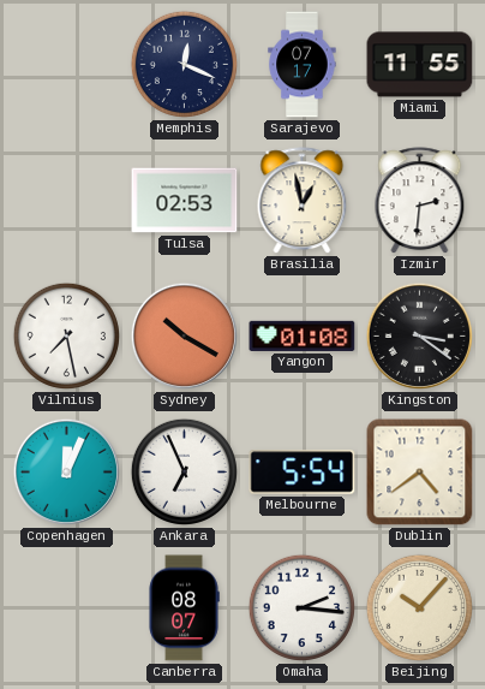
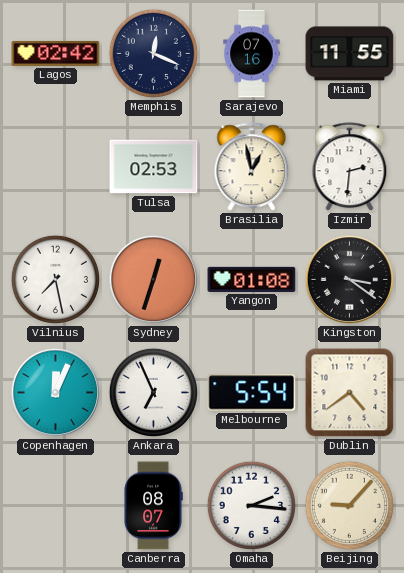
Lagos: none -> 02:42
Sarajevo: 07:17 -> 07:16
Sydney: 10:20 -> 12:33
Beijing: 10:07 -> 9:07
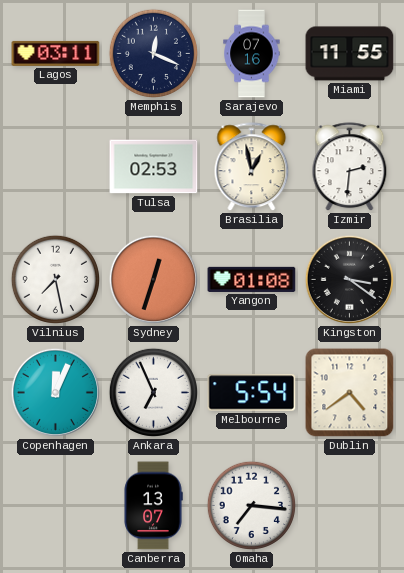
Lagos: 02:42 -> 03:11
Canberra: 08:07 -> 13:07
Omaha: 2:16 -> 7:16
Beijing: 9:07 -> none
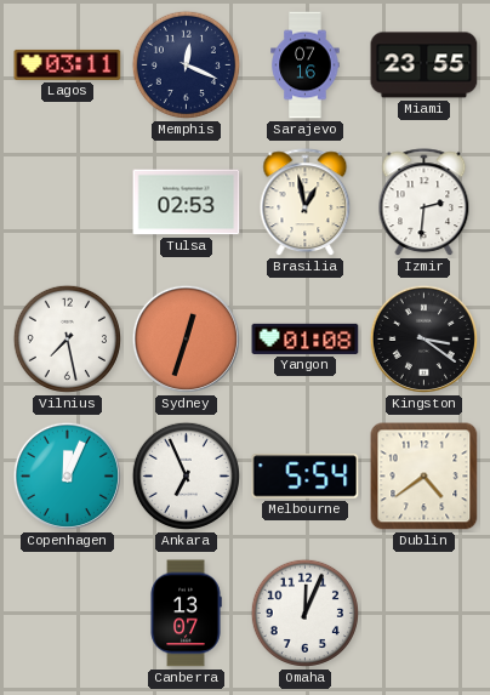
Miami: 11:55 -> 23:55
Omaha: 7:16 -> 12:04
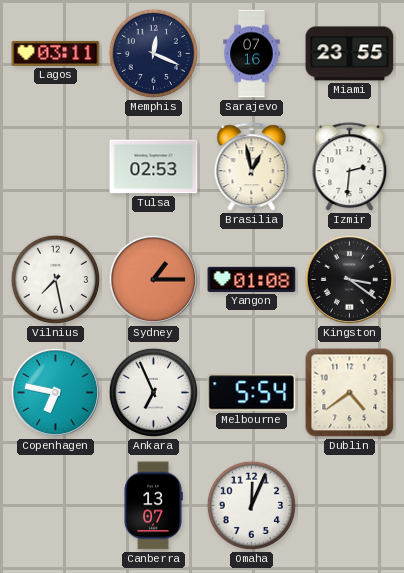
Sydney: 12:33 -> 1:15
Copenhagen: 12:04 -> 6:47
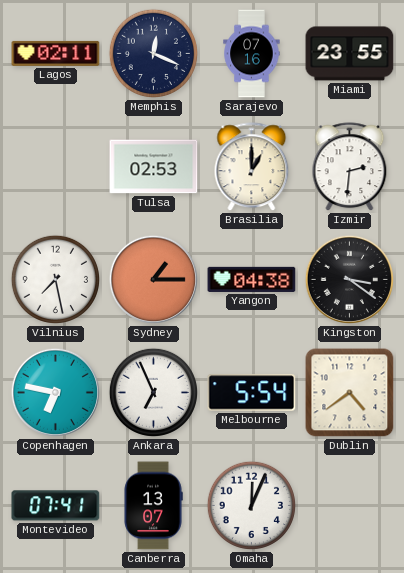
Lagos: 03:11 -> 02:11
Brasilia: 12:58 -> 1:00
Yangon: 01:08 -> 04:38
Montevideo: none -> 07:41
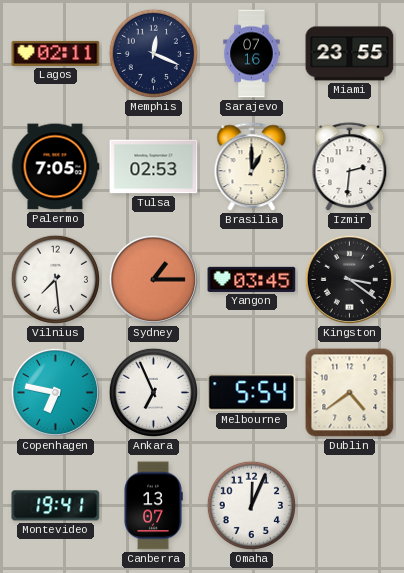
Palermo: none -> 7:05
Vilnius: 7:28 -> 7:29
Yangon: 04:38 -> 03:45
Montevideo: 07:41 -> 19:41
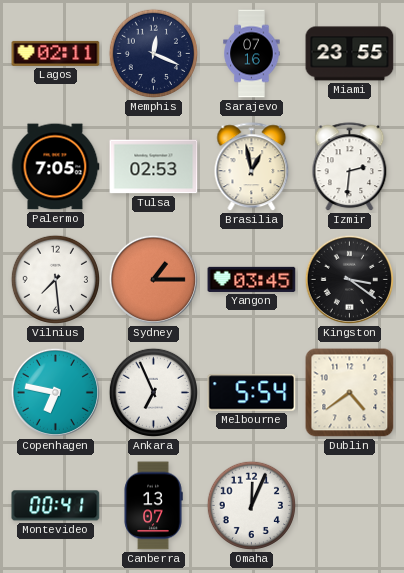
Brasilia: 1:00 -> 12:58
Montevideo: 19:41 -> 00:41
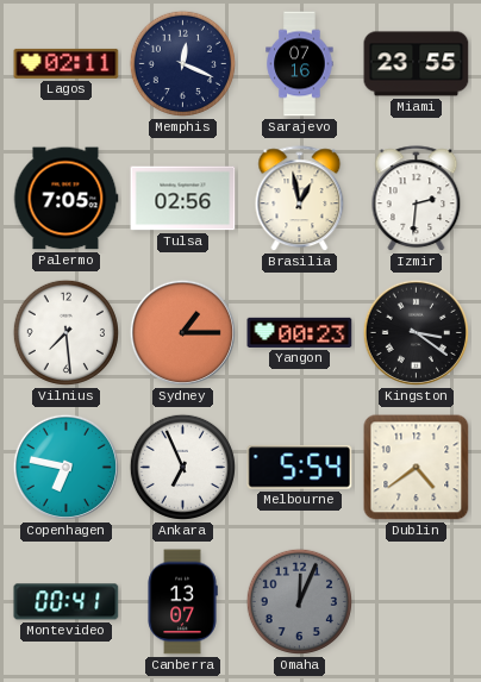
Tulsa: 02:53 -> 02:56
Yangon: 03:45 -> 00:23
Omaha dial: white -> grey
